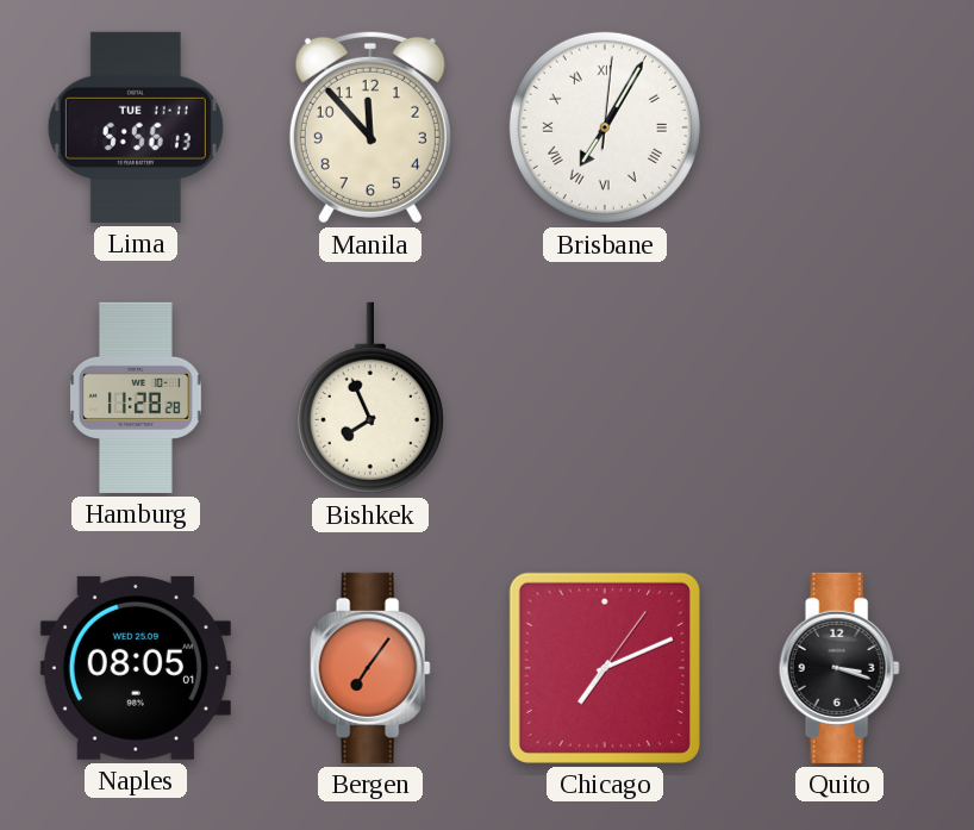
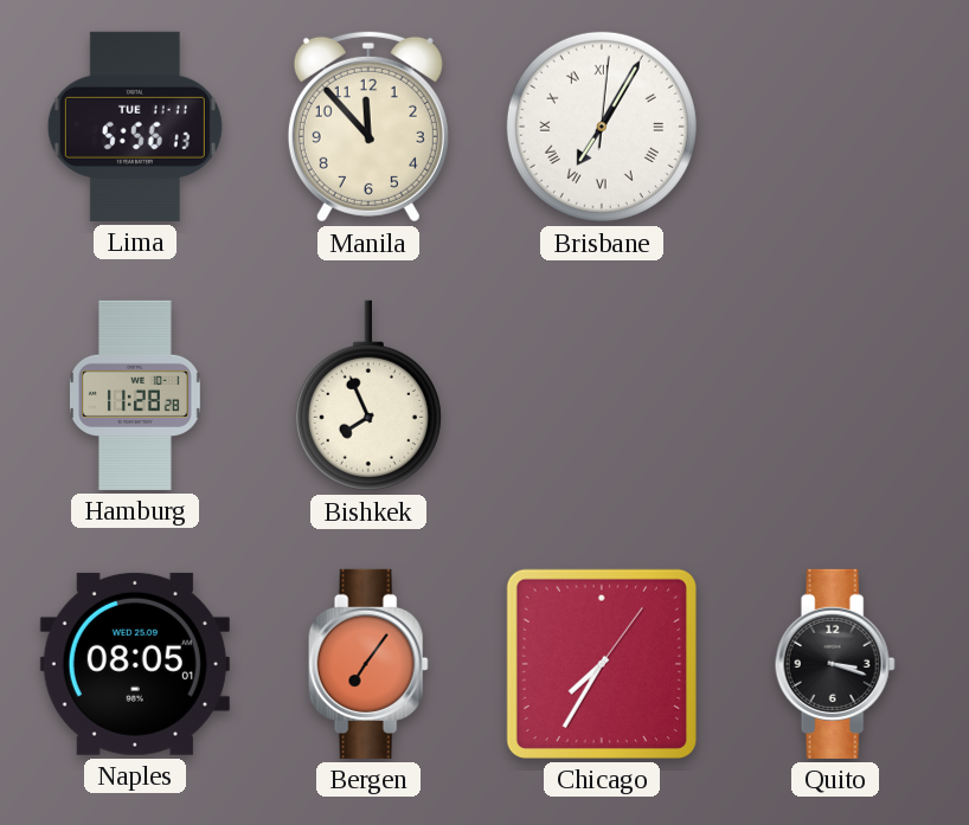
Chicago: 7:11 -> 7:35
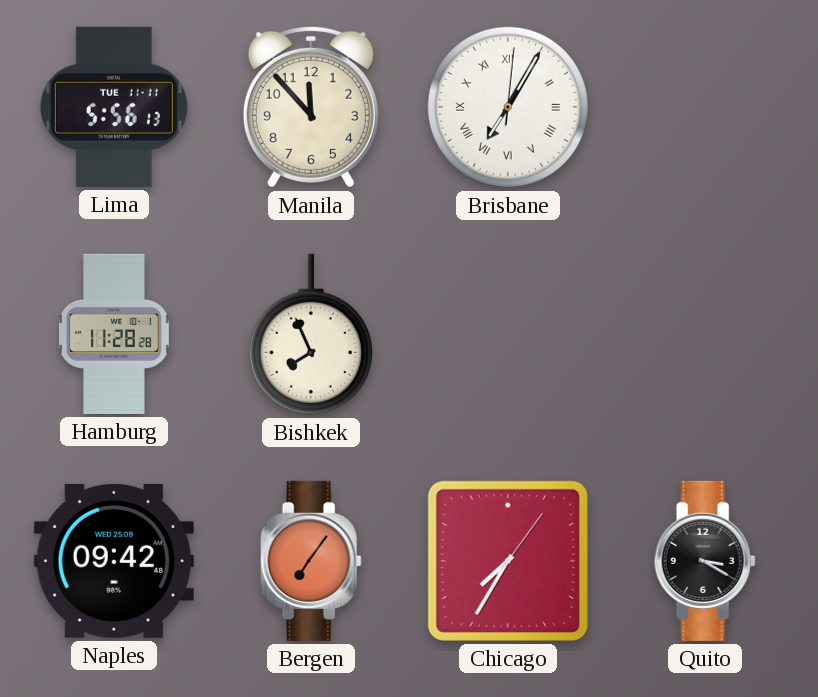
Naples: 08:05 -> 09:42
Quito: 3:18 -> 3:20
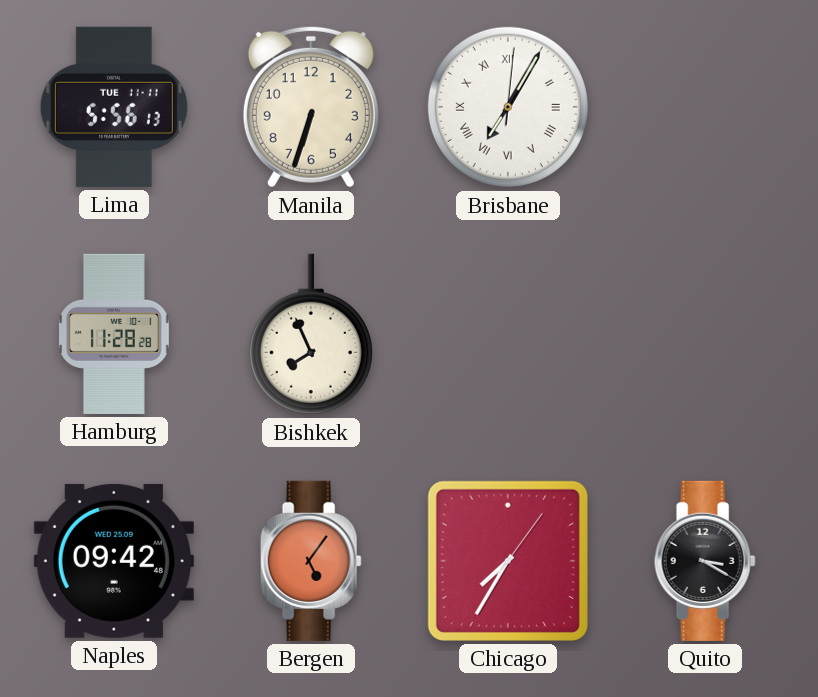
Manila: 11:53 -> 6:33
Bergen: 7:06 -> 5:06
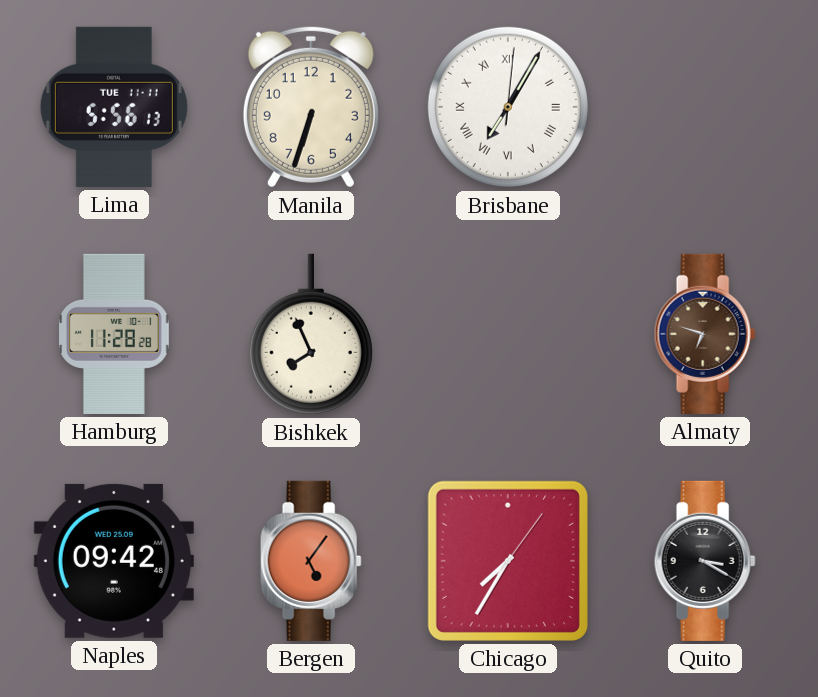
Almaty: none -> 6:48
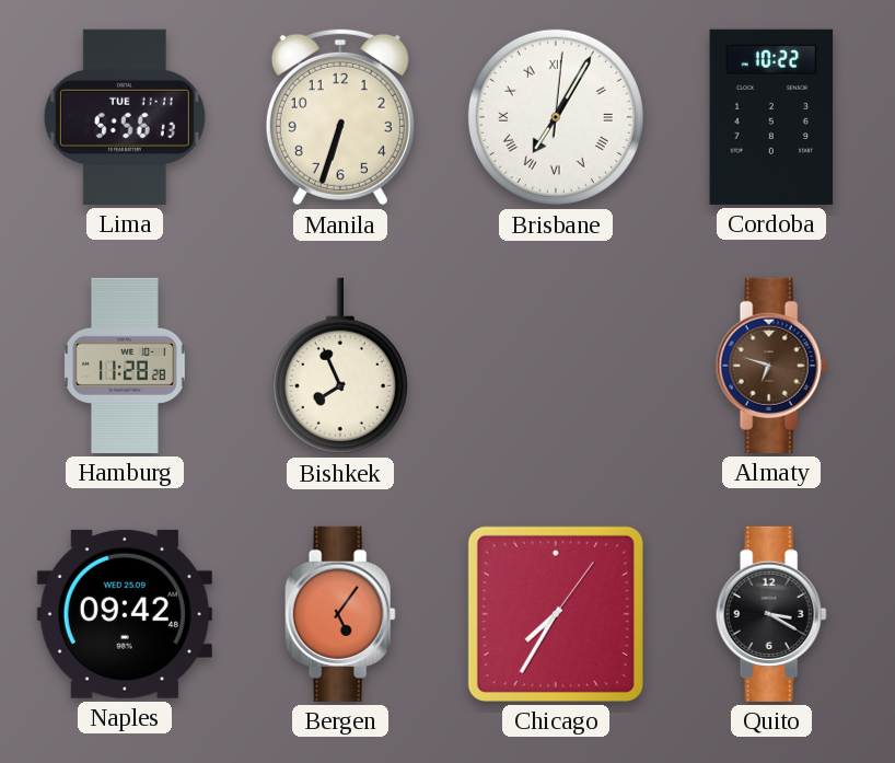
Cordoba: none -> 10:22
